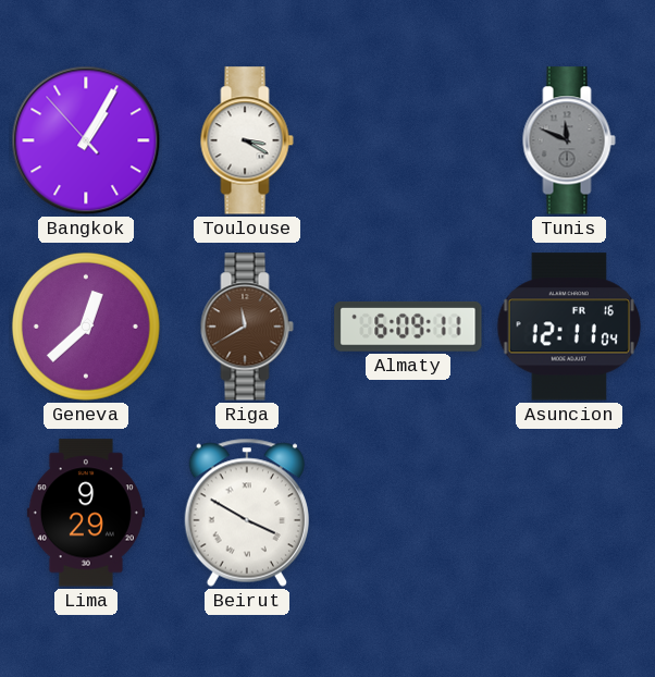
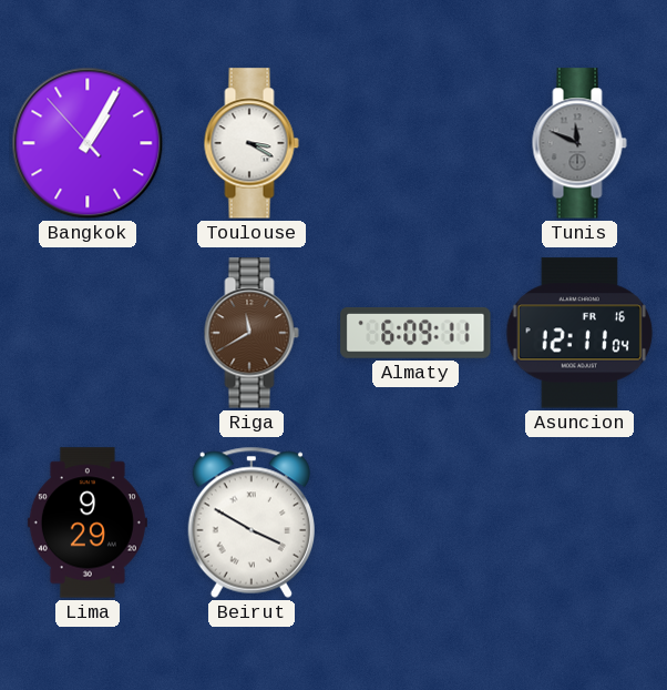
Geneva: 12:38 -> none
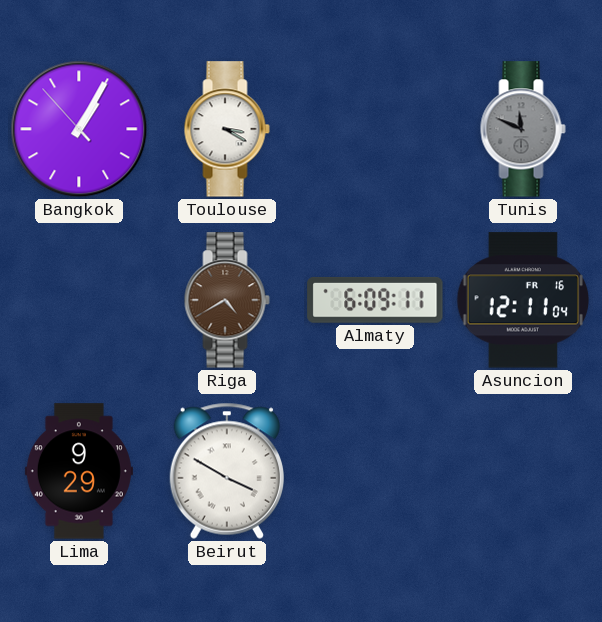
Riga: 11:40 -> 4:40
